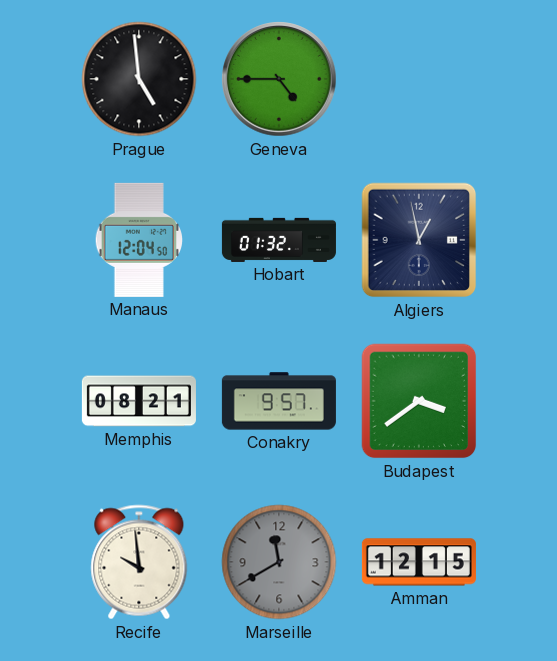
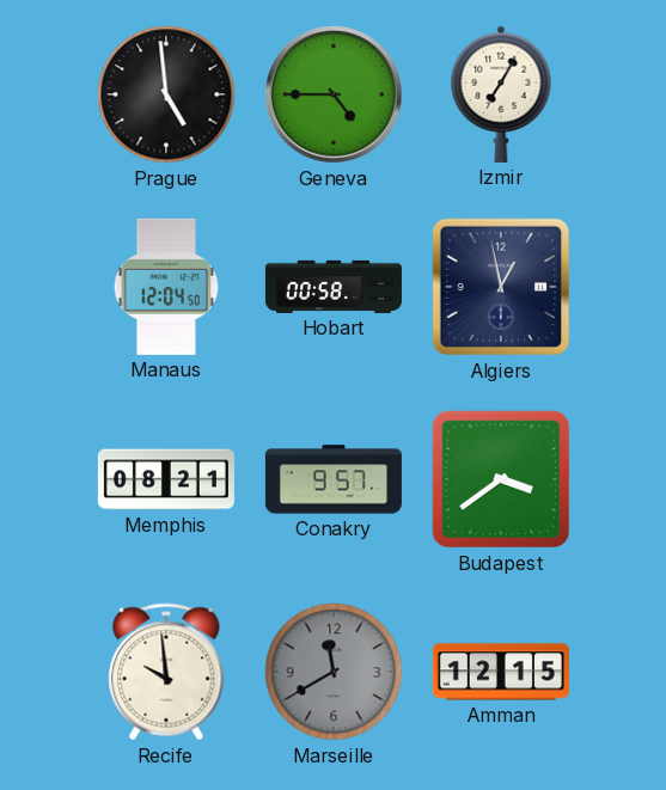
Izmir: none -> 7:05
Hobart: 01:32 -> 00:58
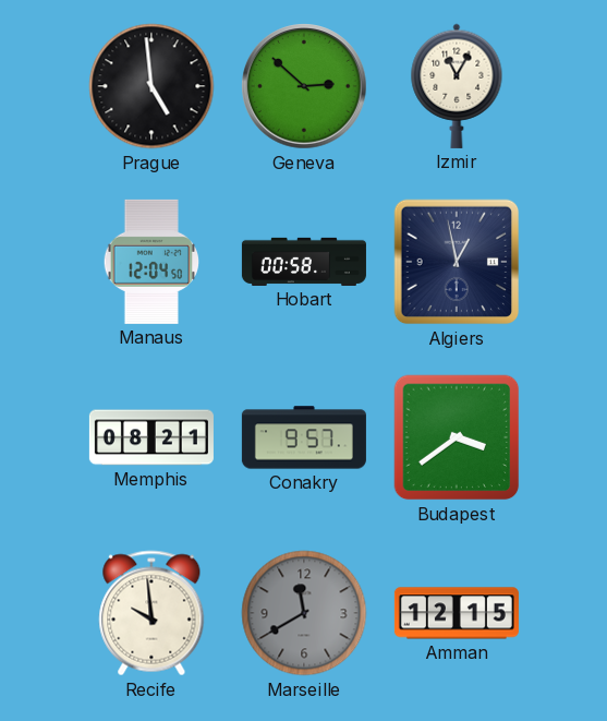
Geneva: 4:45 -> 2:52
Izmir: 7:05 -> 11:05
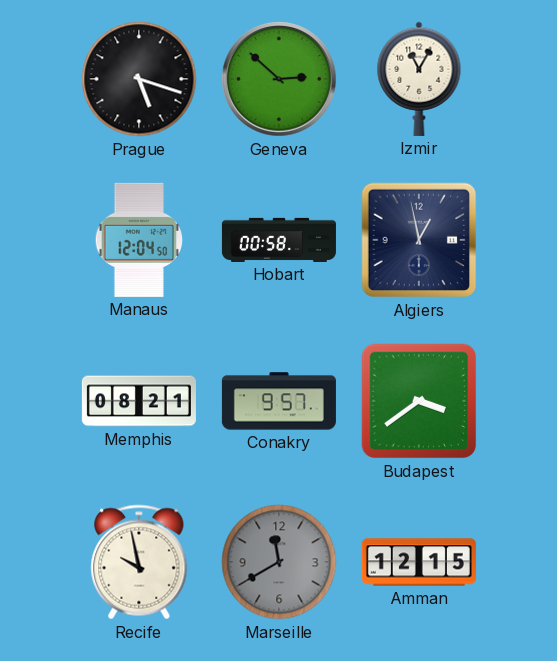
Prague: 4:59 -> 5:18
Recife: 9:59 -> 9:58
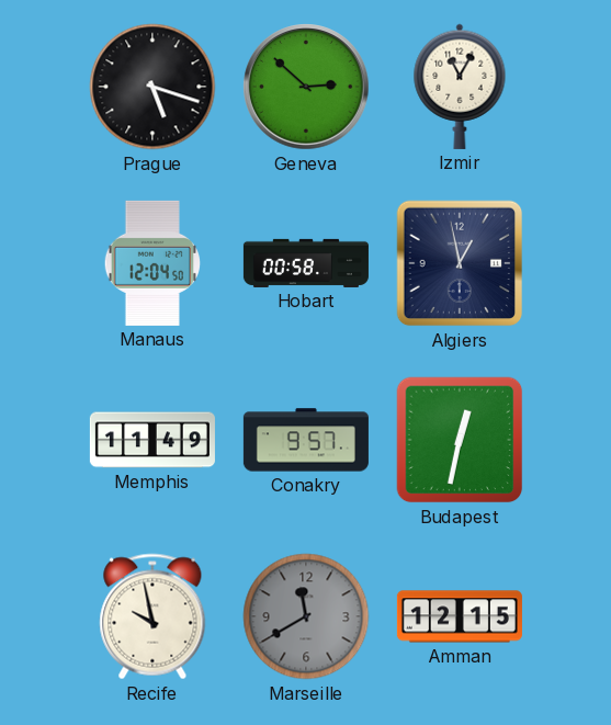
Memphis: 08:21 -> 11:49
Budapest: 3:39 -> 12:32
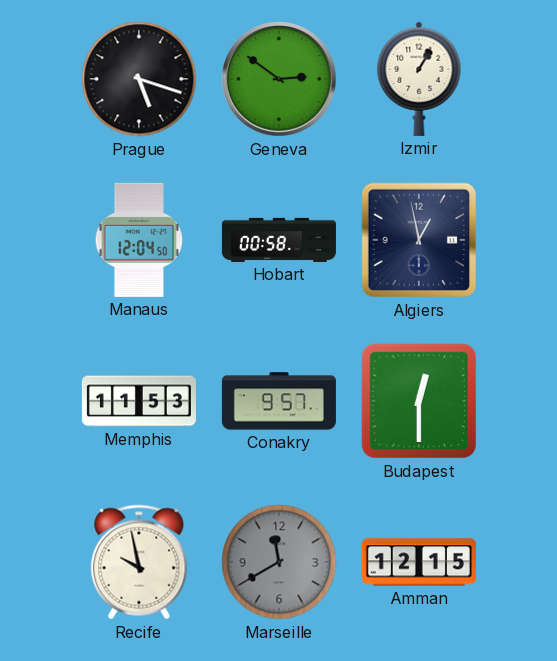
Geneva: 2:52 -> 2:51
Izmir: 11:05 -> 1:05
Memphis: 11:49 -> 11:53
Budapest: 12:32 -> 12:30
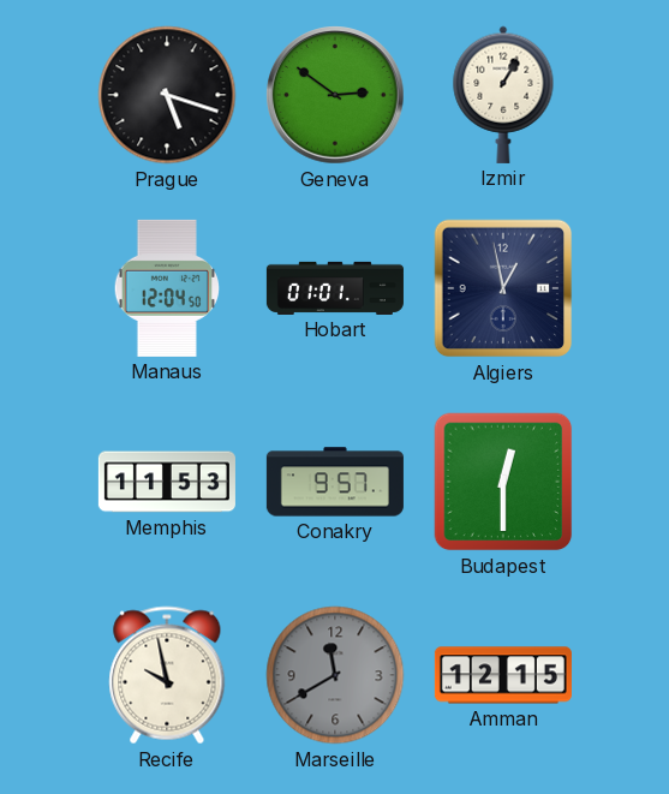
Hobart: 00:58 -> 01:01
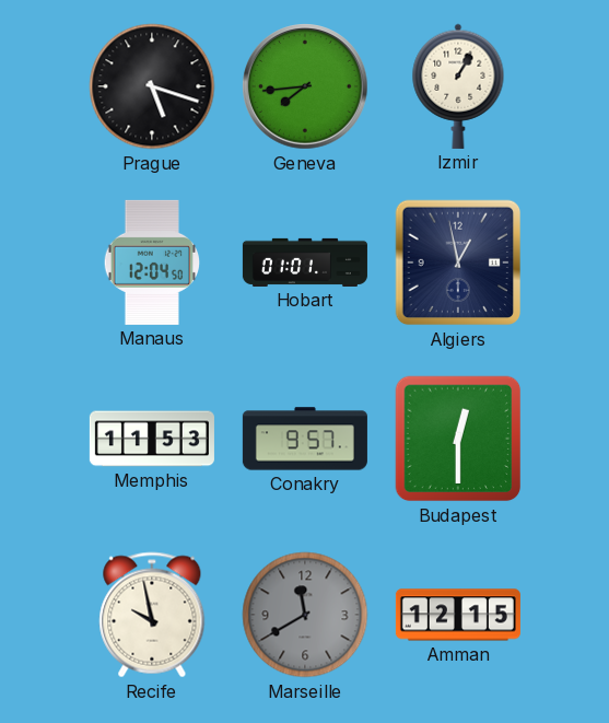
Geneva: 2:51 -> 7:44
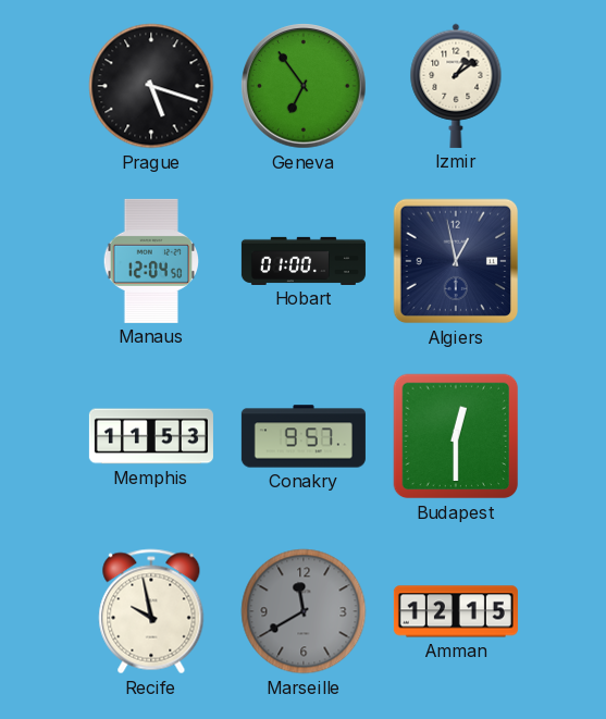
Geneva: 7:44 -> 6:54
Izmir: 1:05 -> 1:09
Hobart: 01:01 -> 01:00
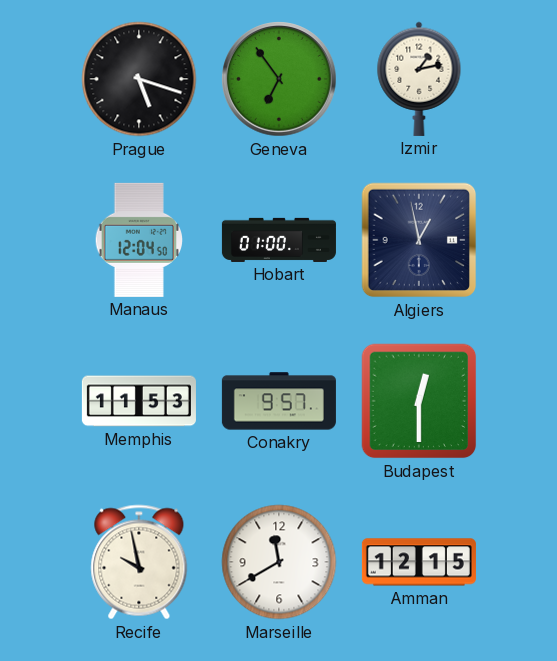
Izmir: 1:09 -> 1:13
Marseille dial: grey -> white
